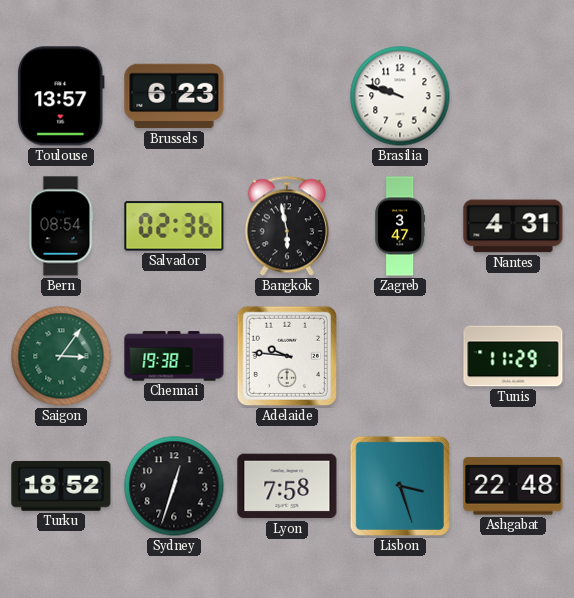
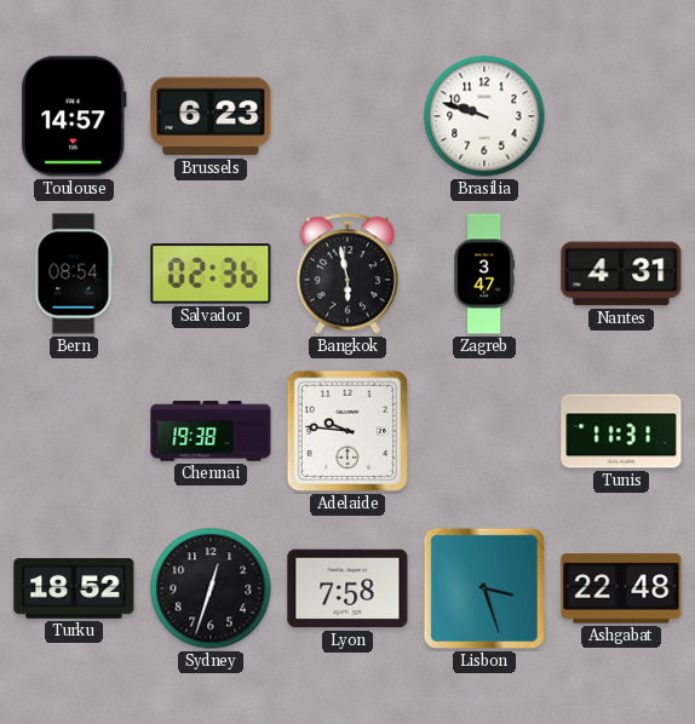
Toulouse: 13:57 -> 14:57
Saigon: 3:06 -> none
Tunis: 11:29 -> 11:31
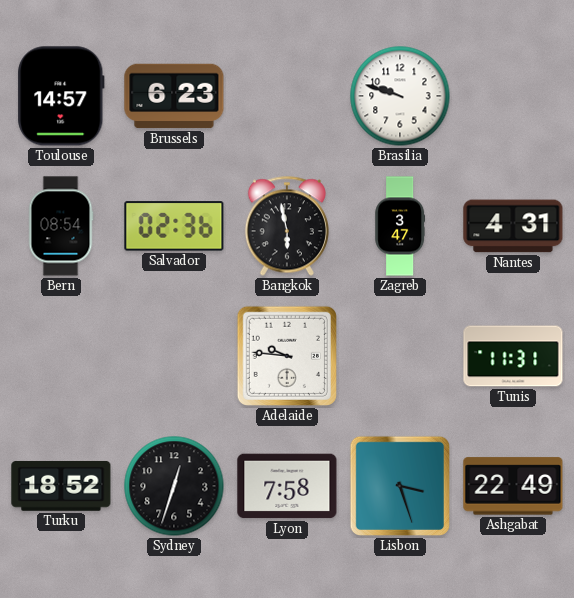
Chennai: 19:38 -> none
Ashgabat: 22:48 -> 22:49
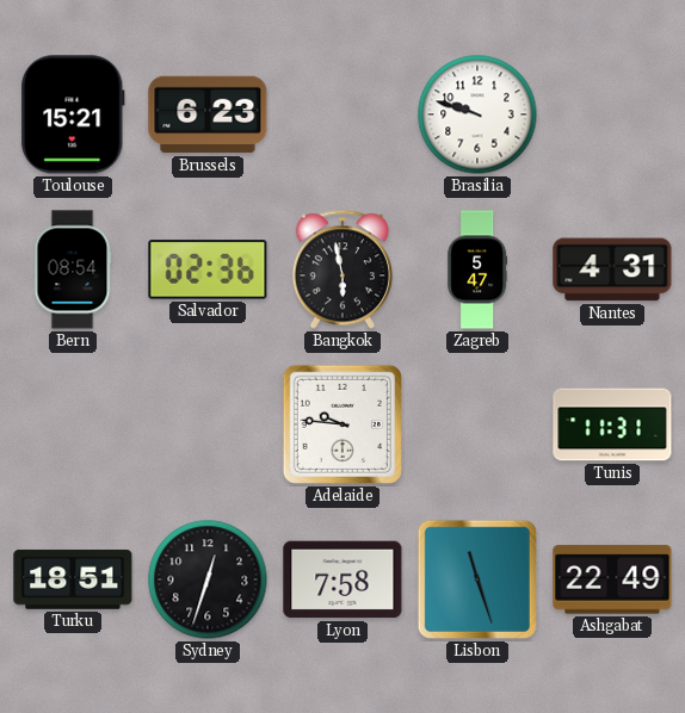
Toulouse: 14:57 -> 15:21
Zagreb: 3:47 -> 5:47
Turku: 18:52 -> 18:51
Lisbon: 3:27 -> 11:27
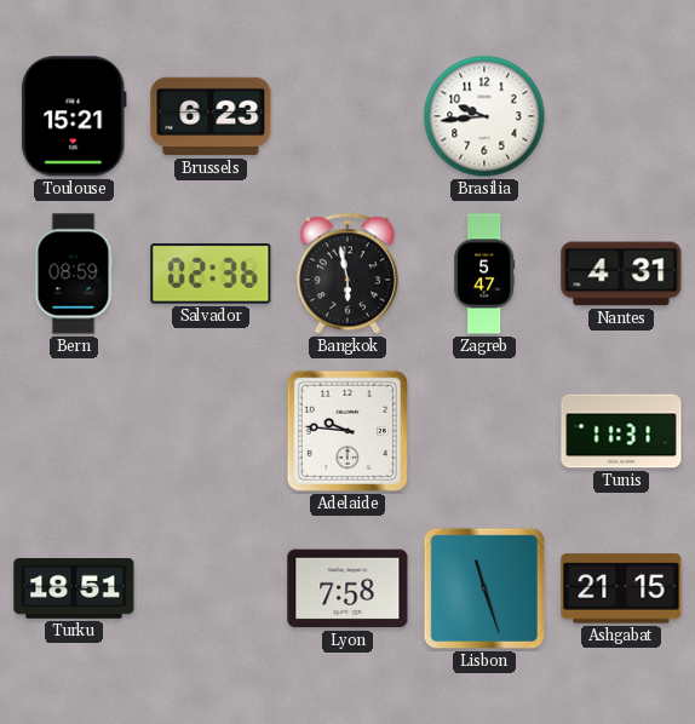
Brasilia: 9:48 -> 9:44
Bern: 08:54 -> 08:59
Sydney: 12:33 -> none
Ashgabat: 22:49 -> 21:15
